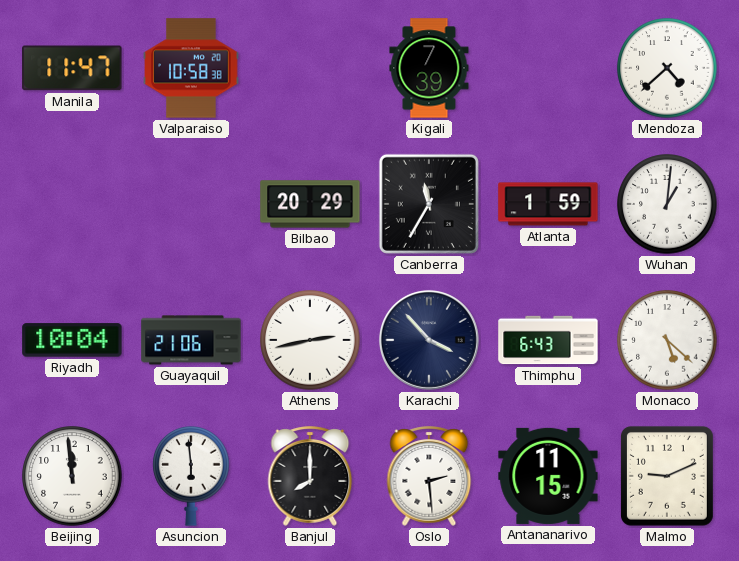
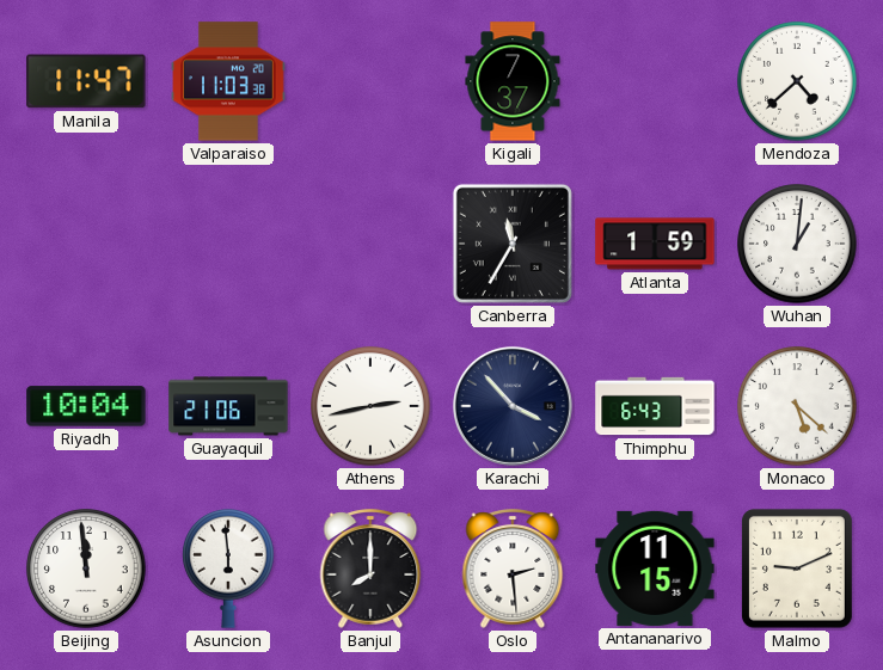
Valparaiso: 10:58 -> 11:03
Kigali: 7:39 -> 7:37
Bilbao: 20:29 -> none
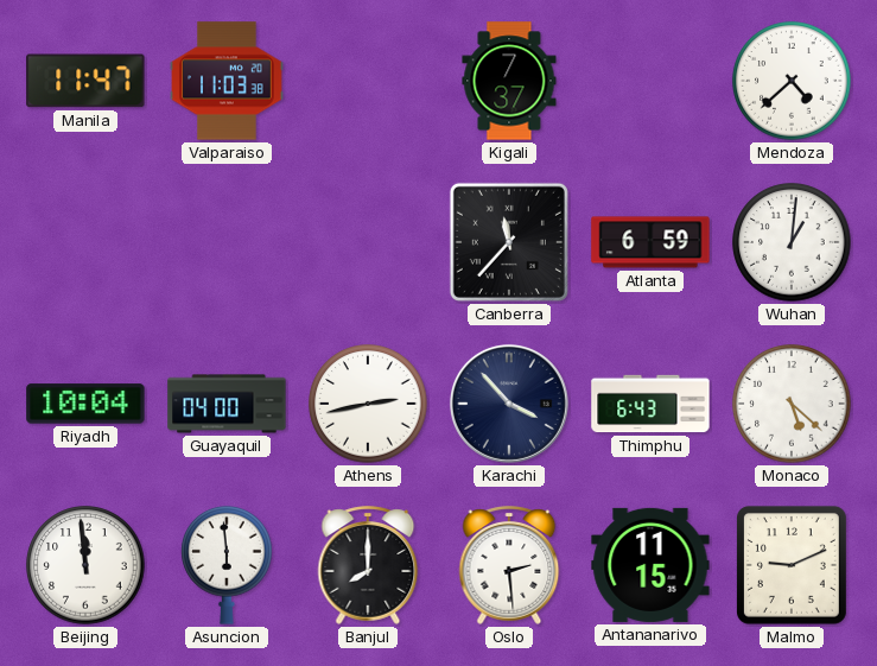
Canberra: 11:35 -> 11:37
Atlanta: 1:59 -> 6:59
Guayaquil: 21:06 -> 04:00
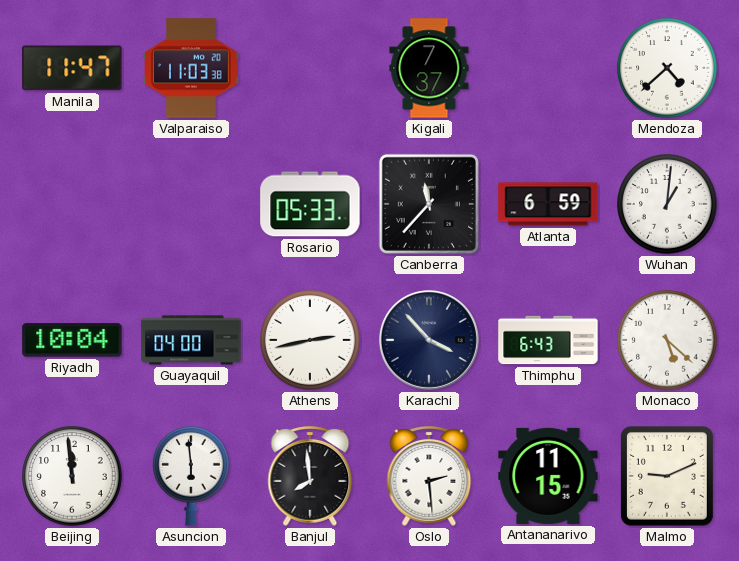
Rosario: none -> 05:33
Banjul: 8:00 -> 7:59
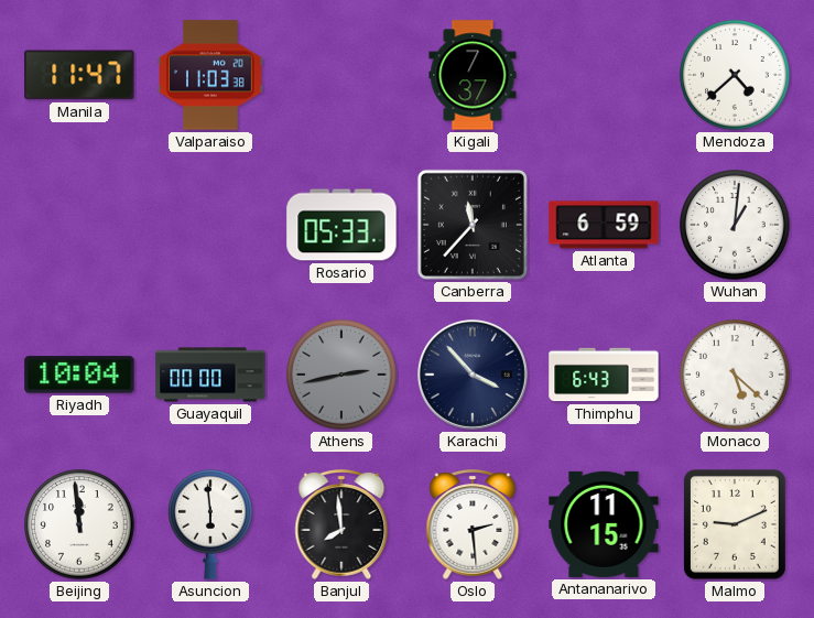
Guayaquil: 04:00 -> 00:00
Athens dial: white -> grey
